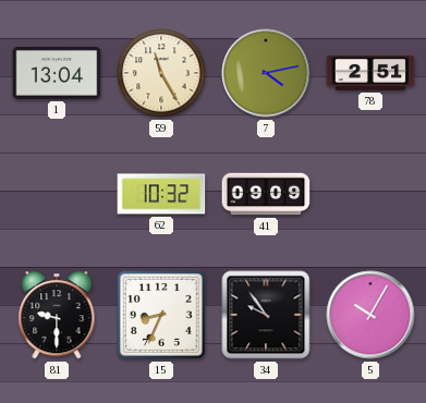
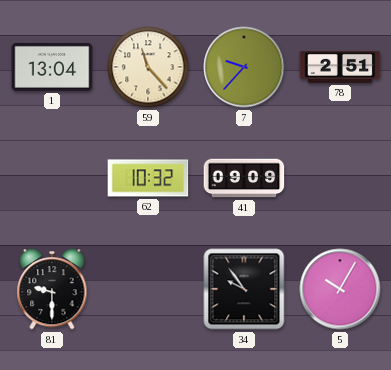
59: 11:25 -> 11:23
7: 4:13 -> 9:37
15: 8:34 -> none
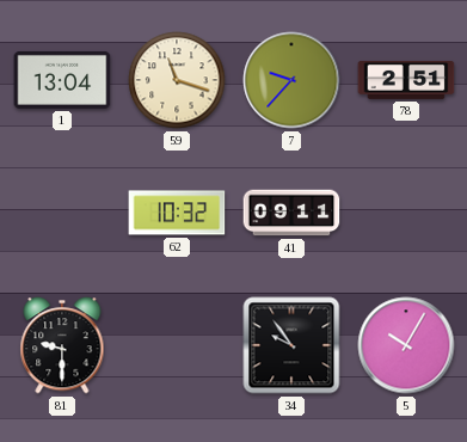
59: 11:23 -> 11:18
41: 09:09 -> 09:11
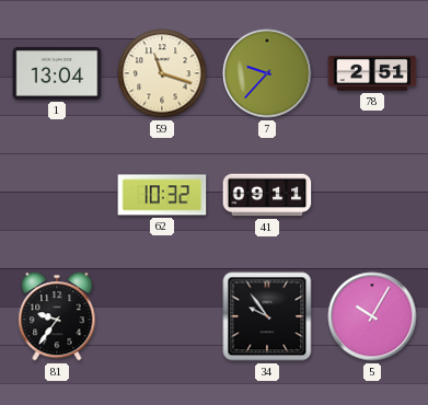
81: 9:30 -> 9:36
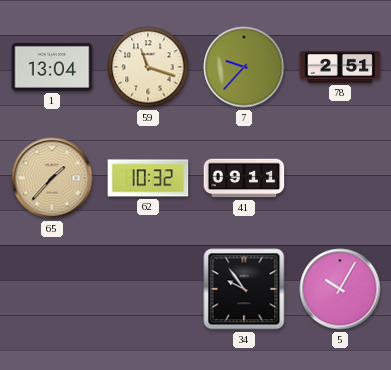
65: none -> 1:37
81: 9:36 -> none
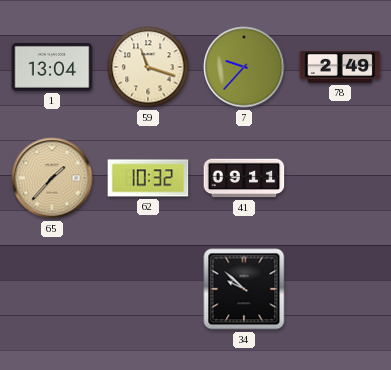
78: 2:51 -> 2:49
34: 9:54 -> 9:52
5: 10:05 -> none
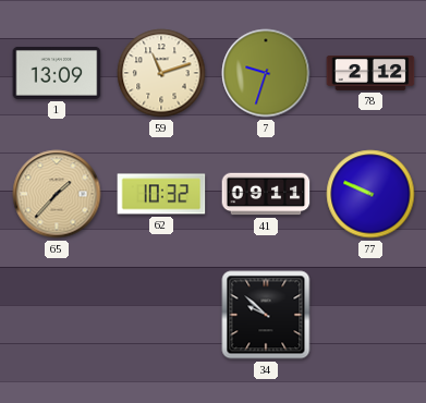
1: 13:04 -> 13:09
59: 11:18 -> 11:12
7: 9:37 -> 9:33
78: 2:49 -> 2:12
77: none -> 9:49
